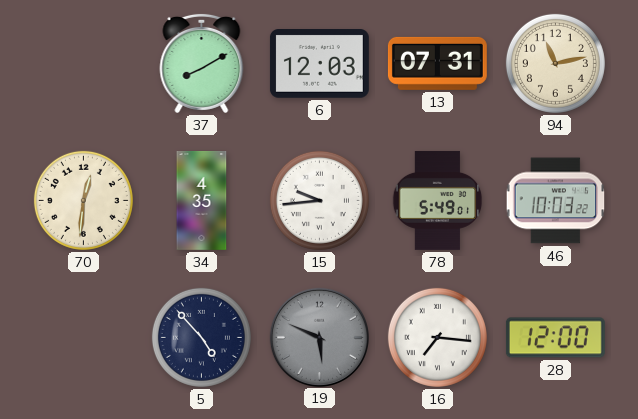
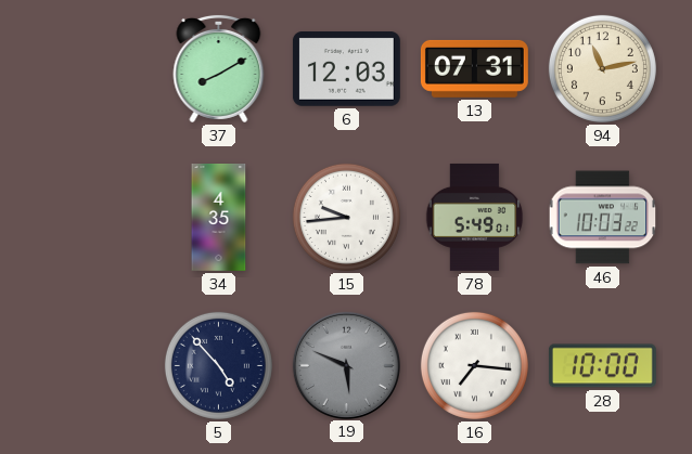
70: 12:31 -> none
28: 12:00 -> 10:00
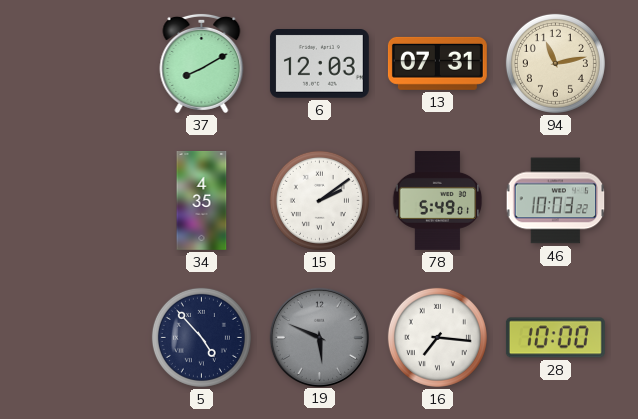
15: 9:44 -> 2:09
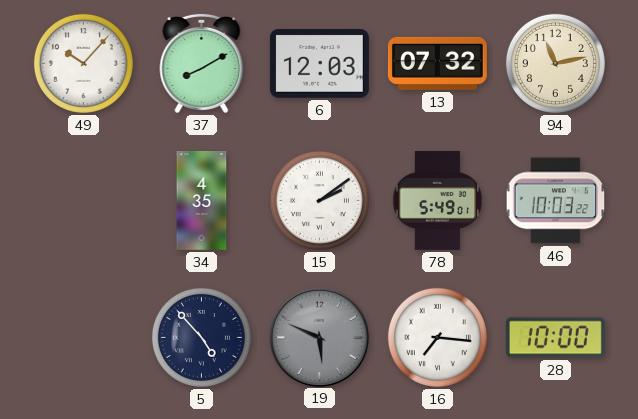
49: none -> 10:07
13: 07:31 -> 07:32
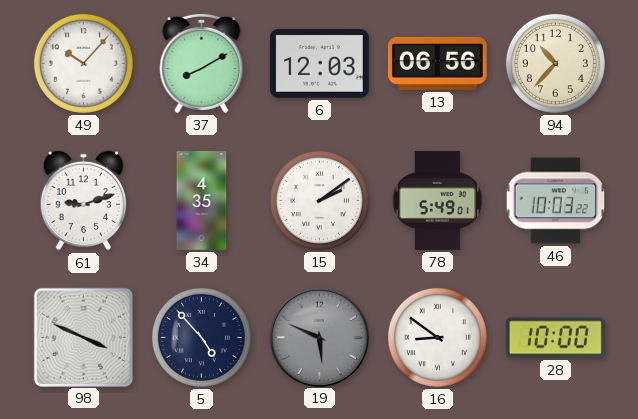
13: 07:32 -> 06:56
94: 11:13 -> 10:37
61: none -> 9:12
98: none -> 3:49
16: 7:16 -> 8:51
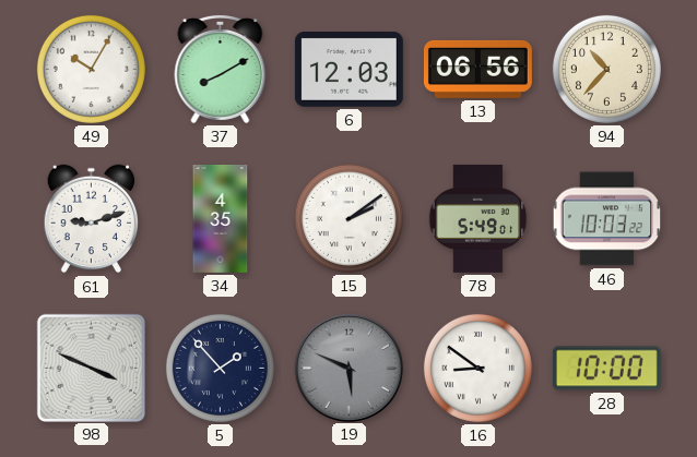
49: 10:07 -> 10:05
5: 4:53 -> 1:53
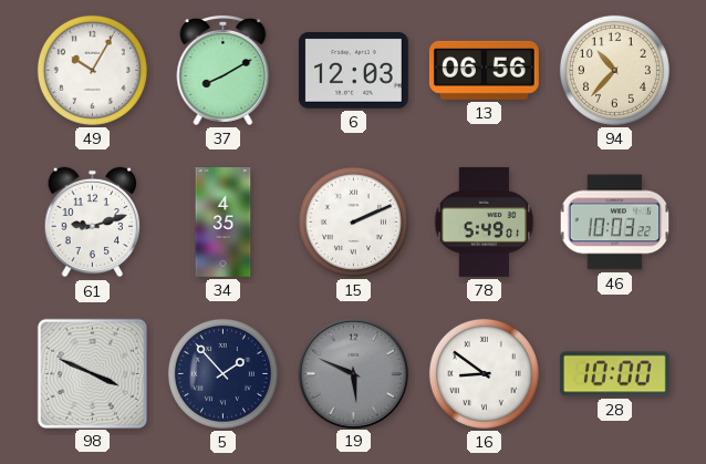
15: 2:09 -> 2:11
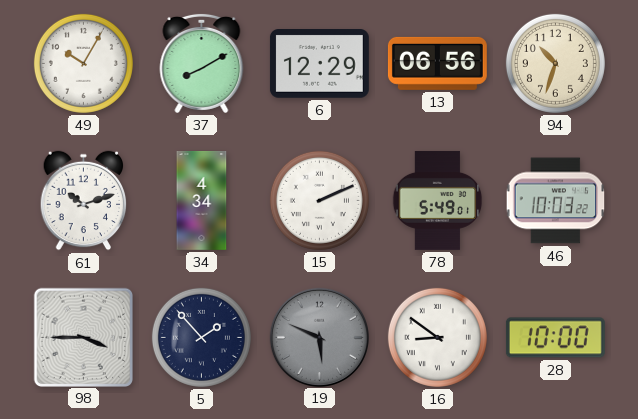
6: 12:03 -> 12:29
94: 10:37 -> 10:33
61: 9:12 -> 10:12
34: 4:35 -> 4:34
98: 3:49 -> 3:45
